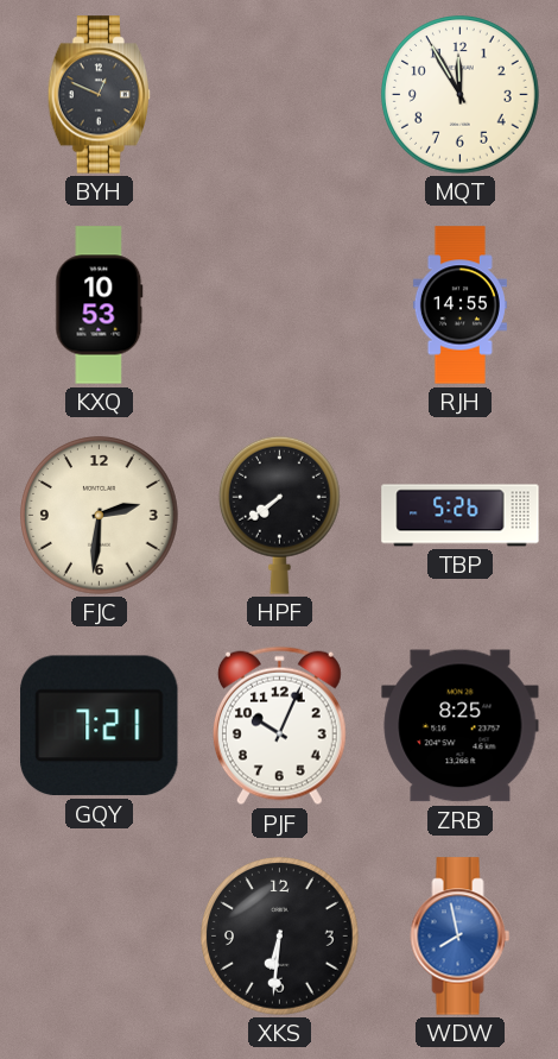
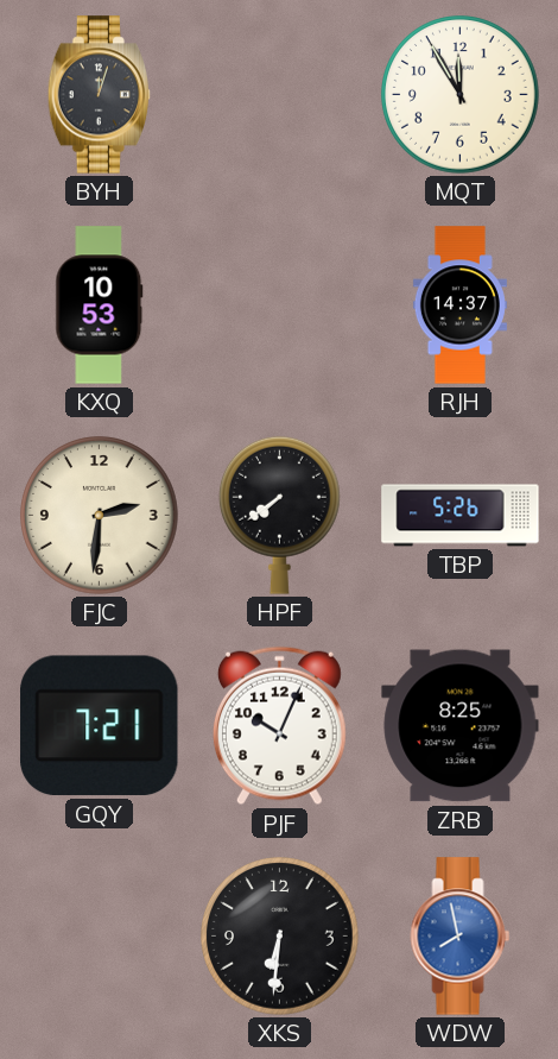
BYH: 12:49 -> 12:03
RJH: 14:55 -> 14:37
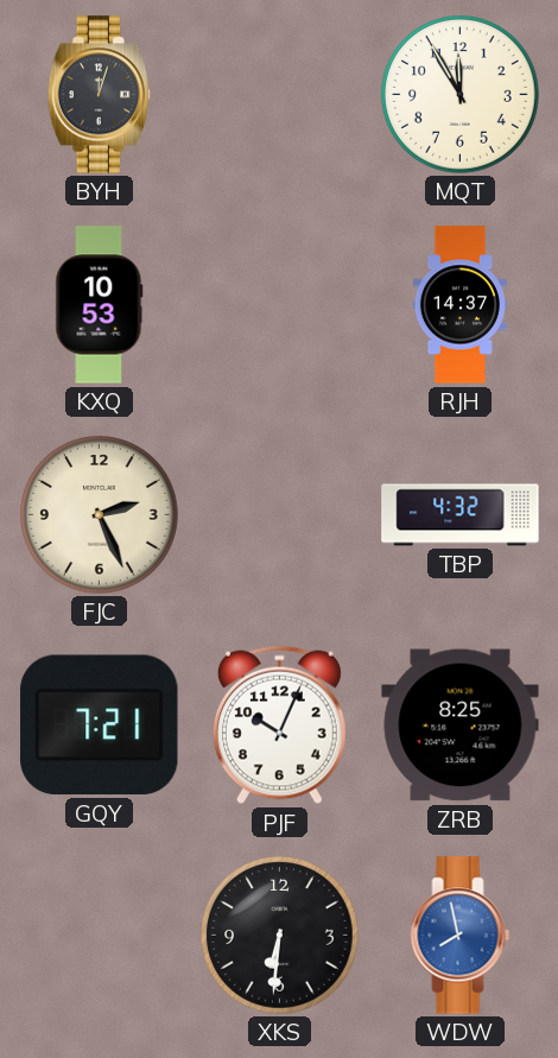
FJC: 2:31 -> 2:26
HPF: 7:39 -> none
TBP: 5:26 -> 4:32
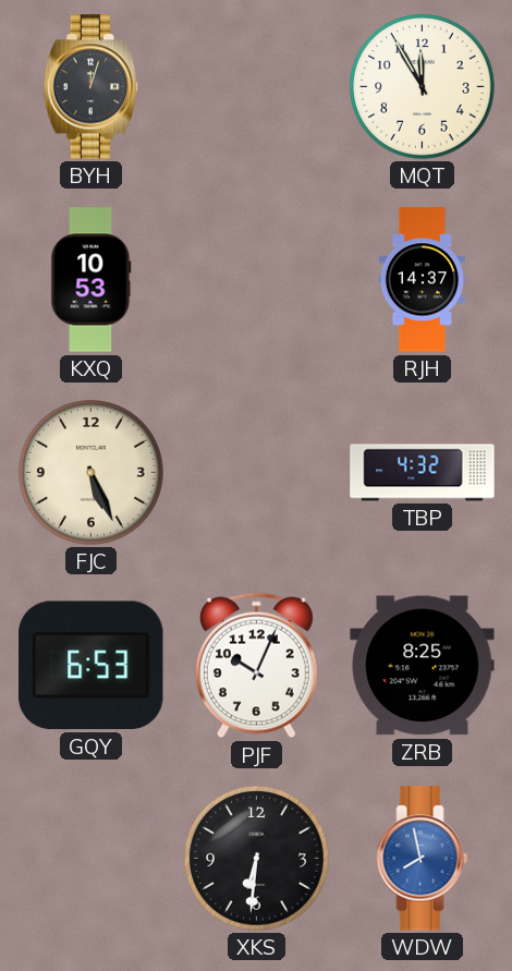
FJC: 2:26 -> 5:26
GQY: 7:21 -> 6:53
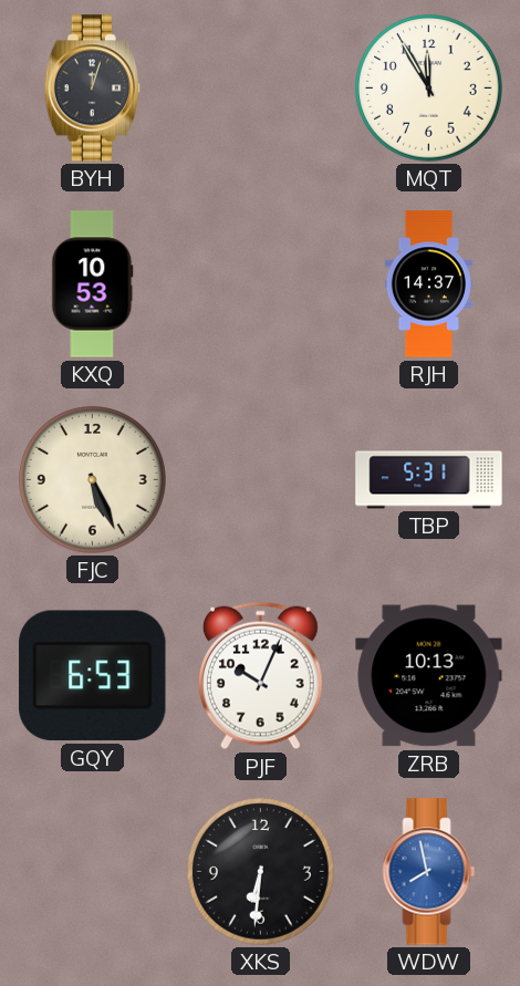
TBP: 4:32 -> 5:31
ZRB: 8:25 -> 10:13
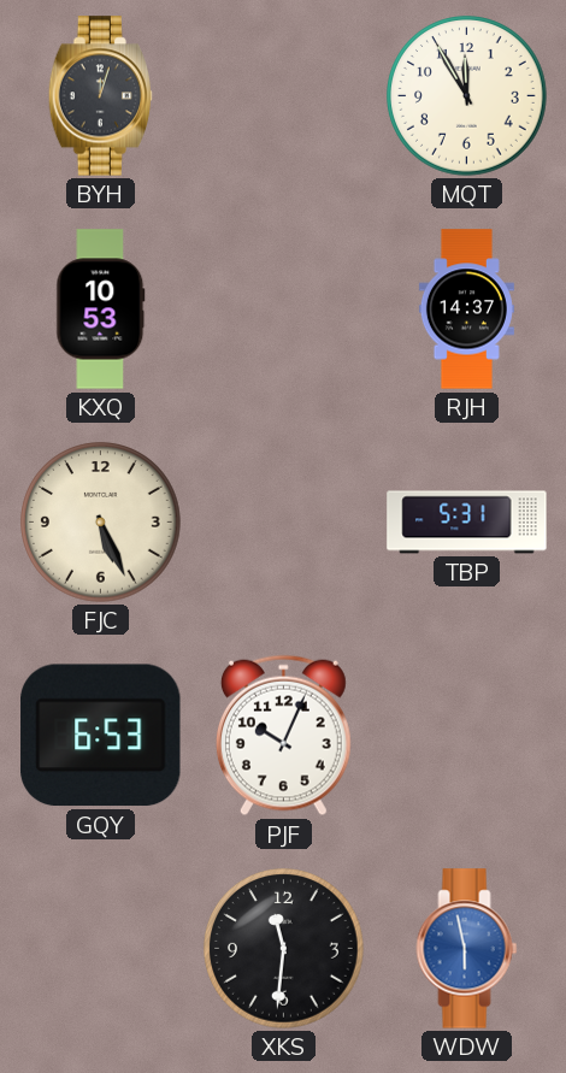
ZRB: 10:13 -> none
XKS: 6:31 -> 11:31
WDW: 7:58 -> 5:58
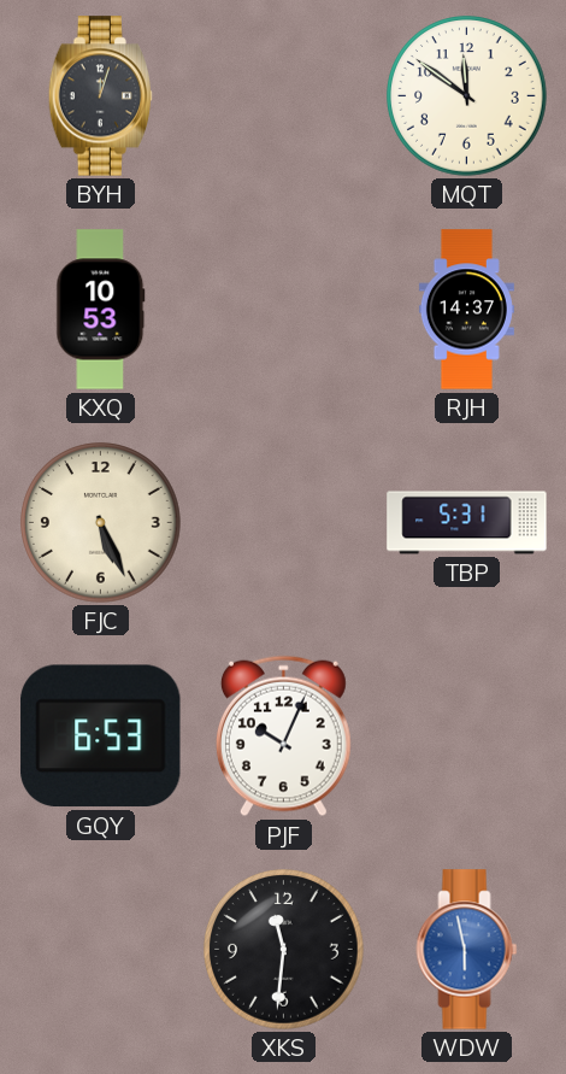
MQT: 11:55 -> 11:51
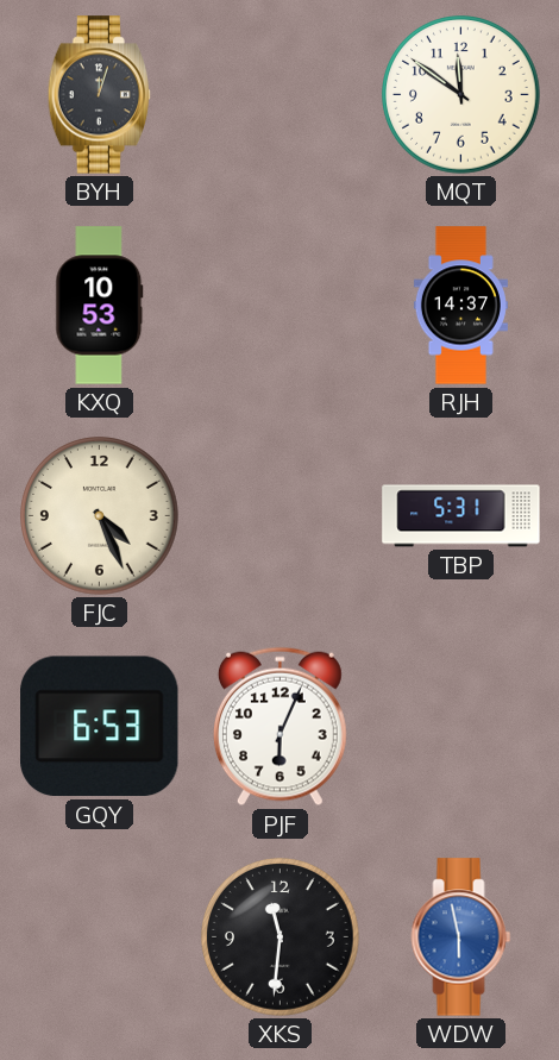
FJC: 5:26 -> 4:26
PJF: 10:04 -> 6:04
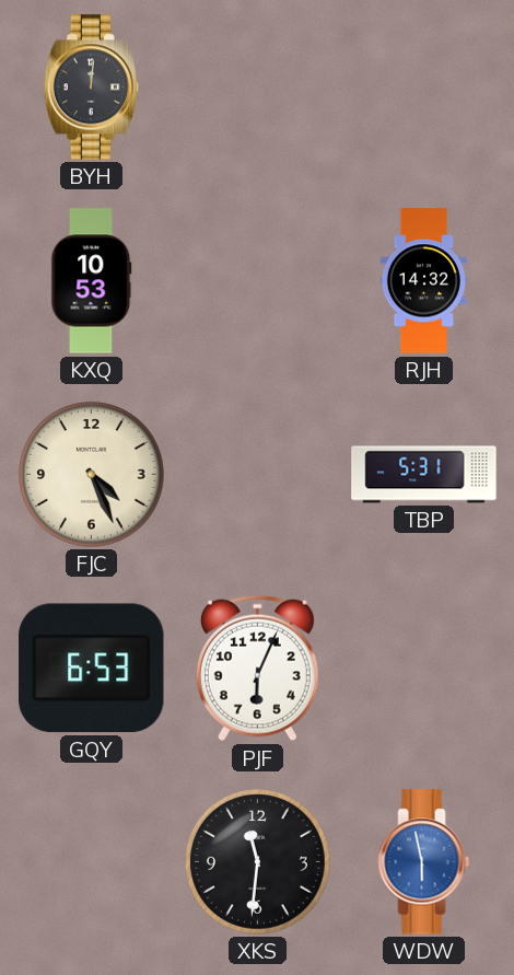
BYH: 12:03 -> 12:01
MQT: 11:51 -> none
RJH: 14:37 -> 14:32
